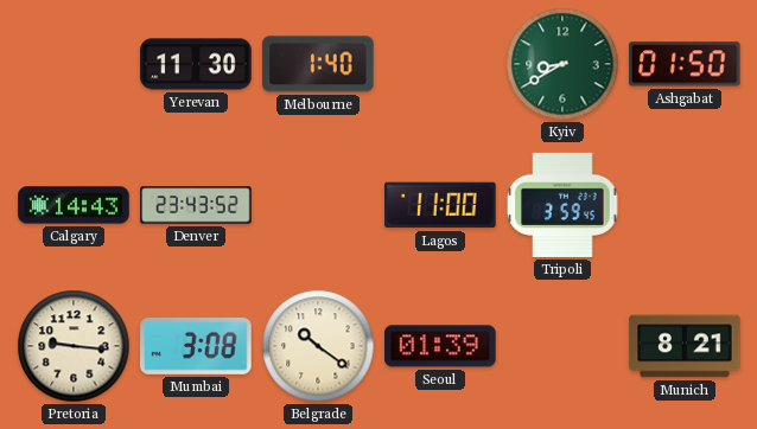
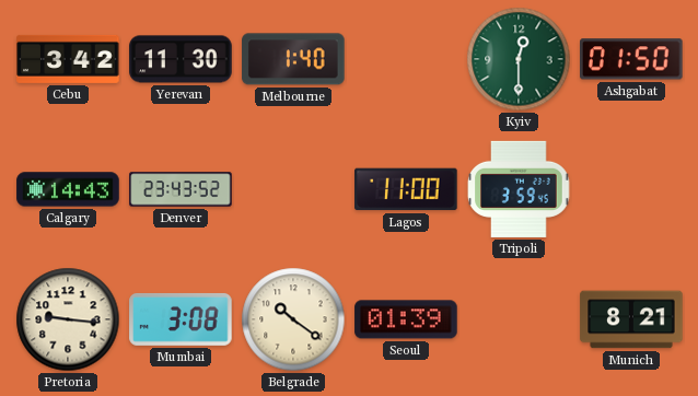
Cebu: none -> 3:42
Kyiv: 8:40 -> 12:30
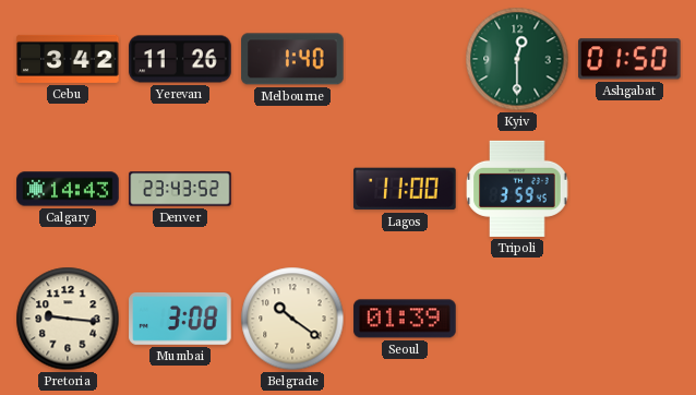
Yerevan: 11:30 -> 11:26
Munich: 8:21 -> none
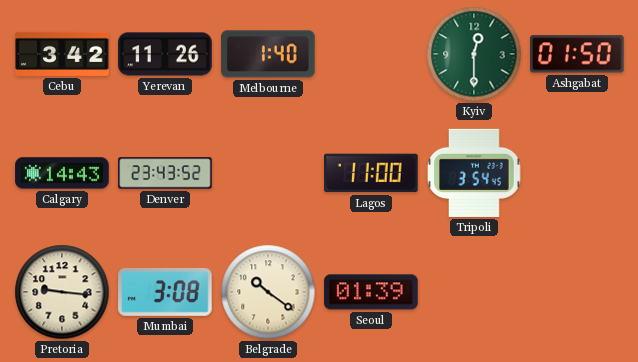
Tripoli: 3:59 -> 3:54
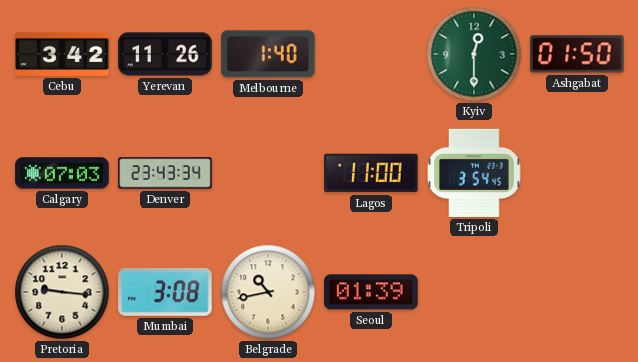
Calgary: 14:43 -> 07:03
Denver: 23:43:52 -> 23:43:34
Belgrade: 10:21 -> 10:43
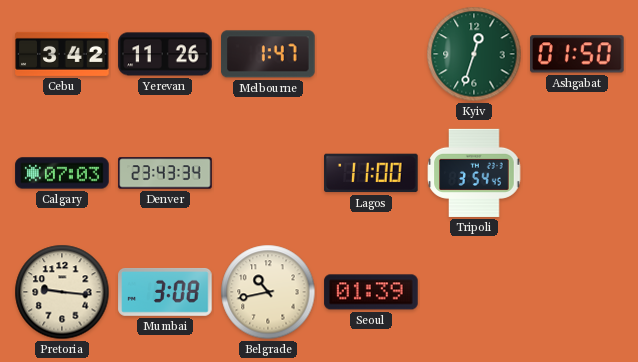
Melbourne: 1:40 -> 1:47
Kyiv: 12:30 -> 12:33
